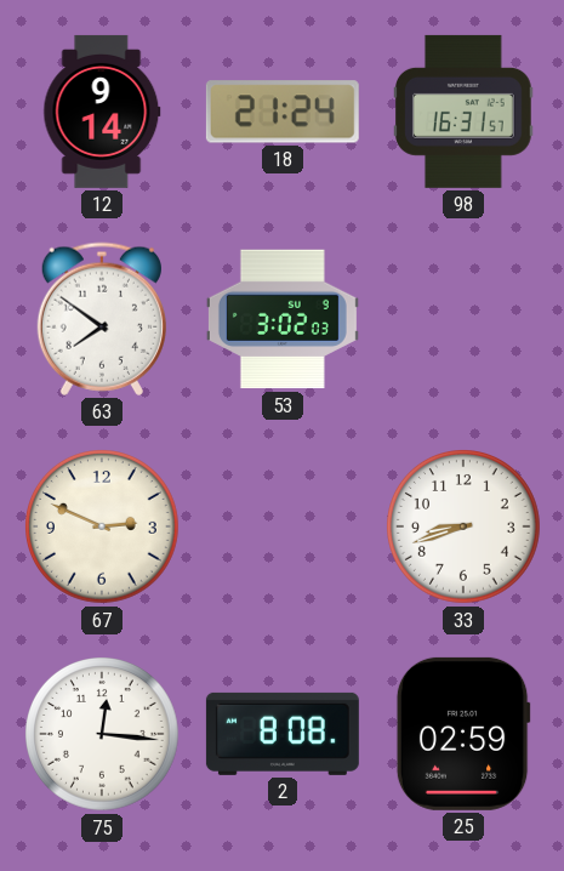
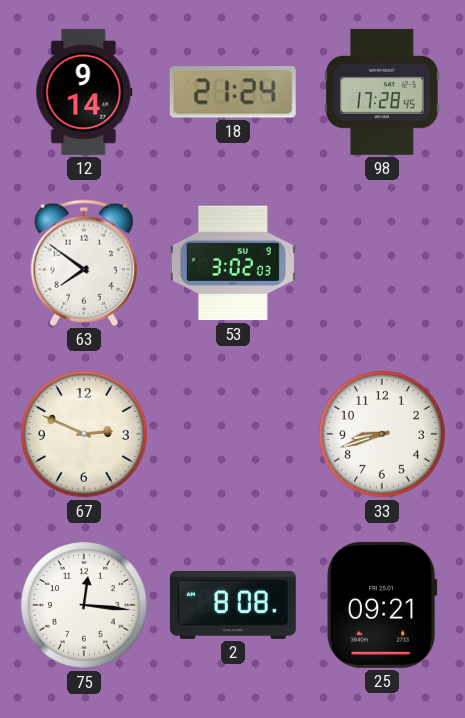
98: 16:31 -> 17:28
25: 02:59 -> 09:21
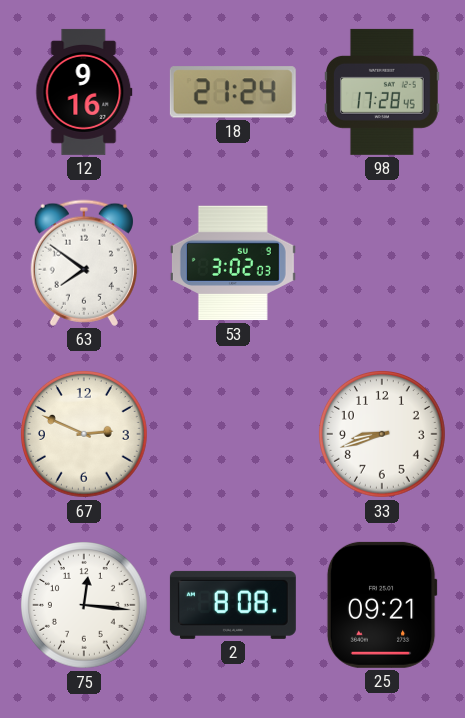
12: 9:14 -> 9:16
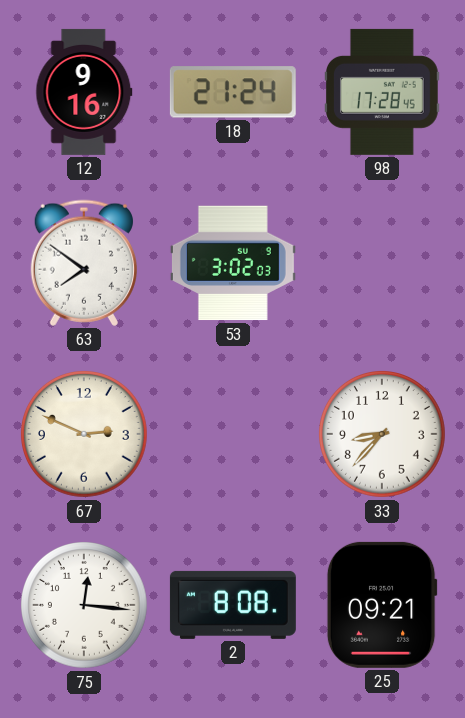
33: 8:42 -> 8:37
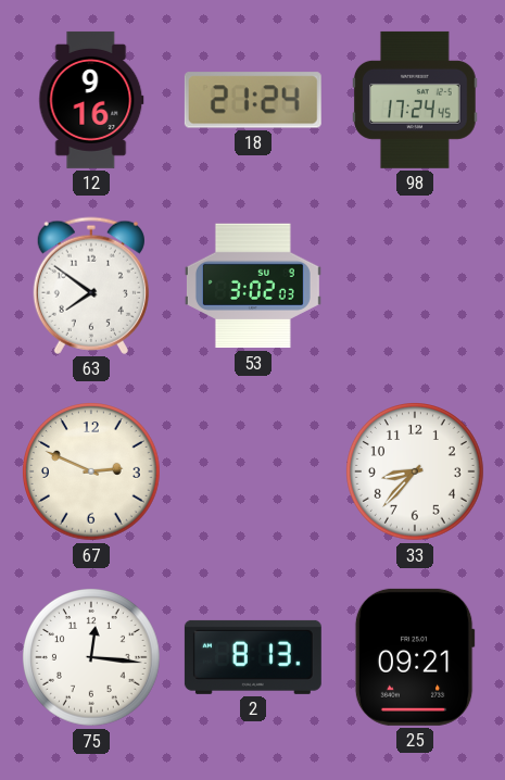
98: 17:28 -> 17:24
2: 8:08 -> 8:13
